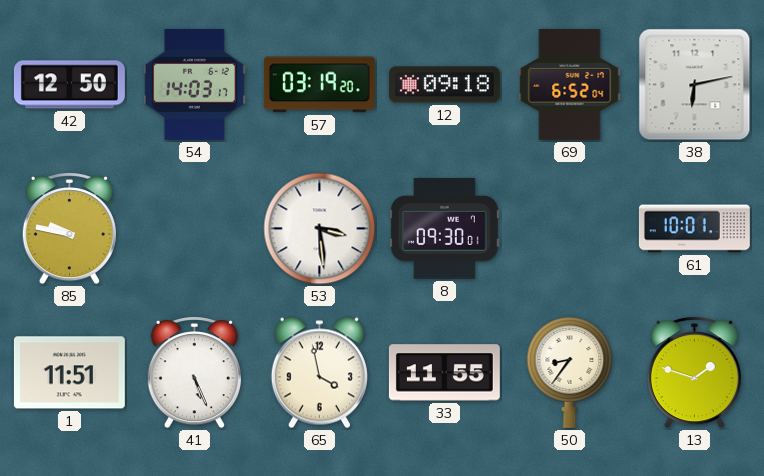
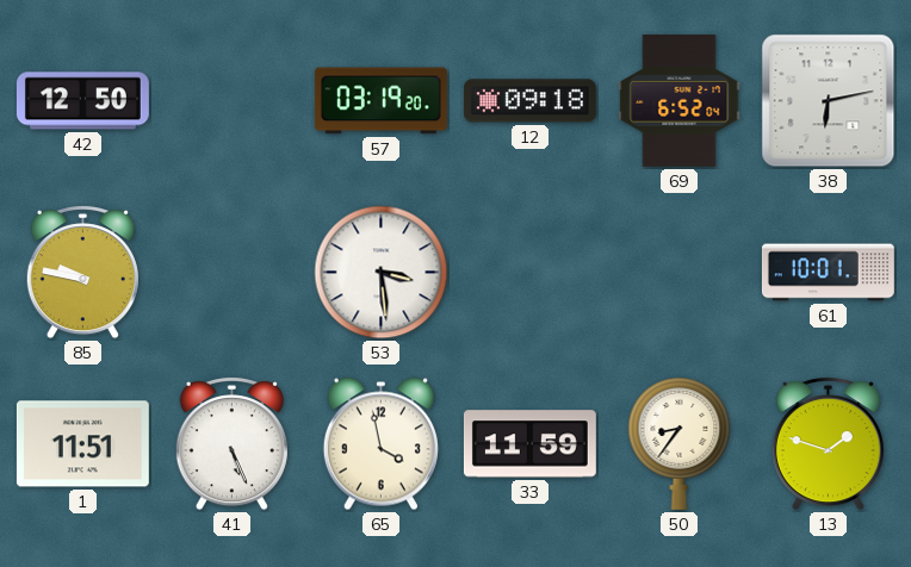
54: 14:03 -> none
8: 09:30 -> none
33: 11:55 -> 11:59
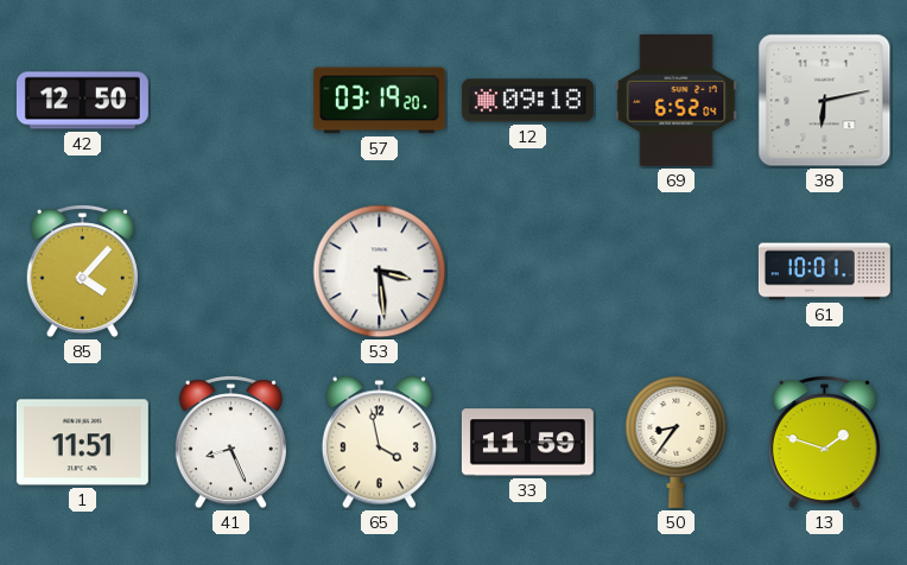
85: 9:47 -> 4:07
41: 5:26 -> 8:26
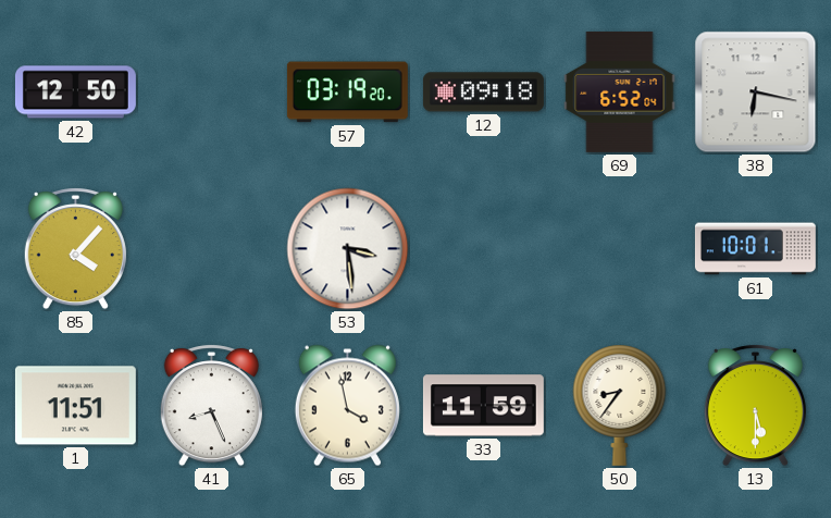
38: 6:13 -> 6:17
13: 1:48 -> 5:30
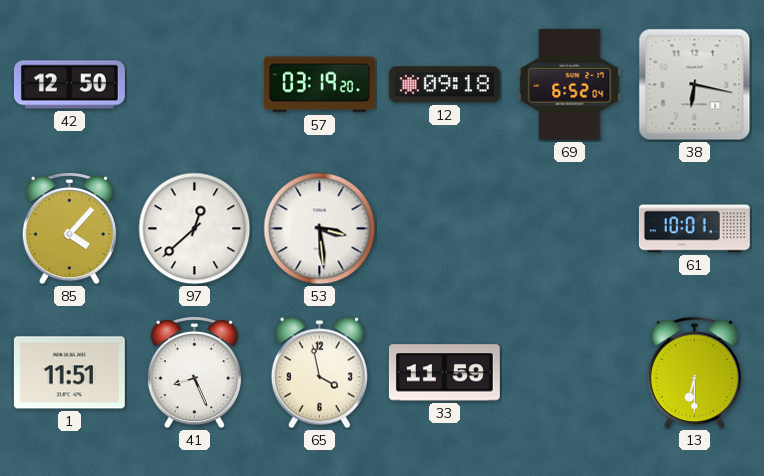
97: none -> 12:38
50: 8:36 -> none
13: 5:30 -> 6:30
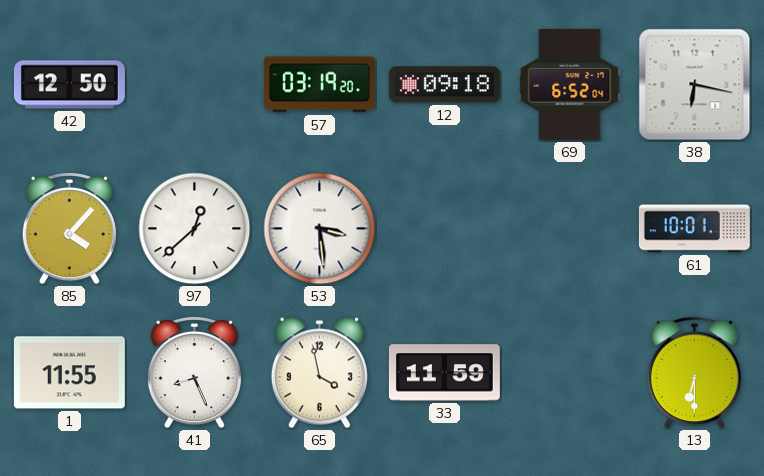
1: 11:51 -> 11:55
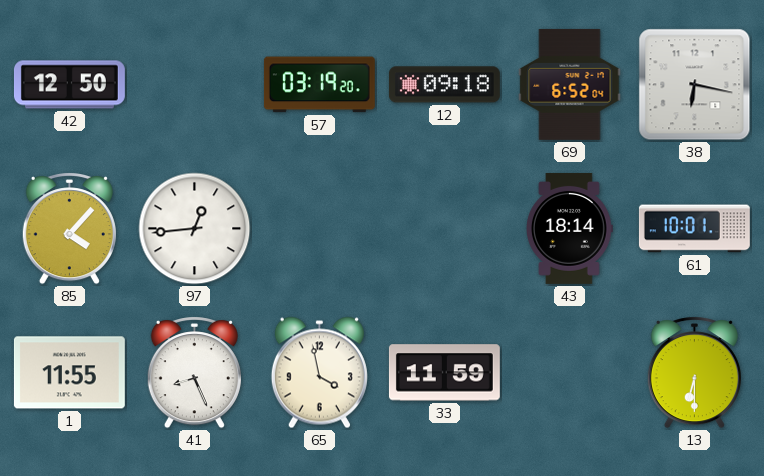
97: 12:38 -> 12:44
53: 3:29 -> none
43: none -> 18:14
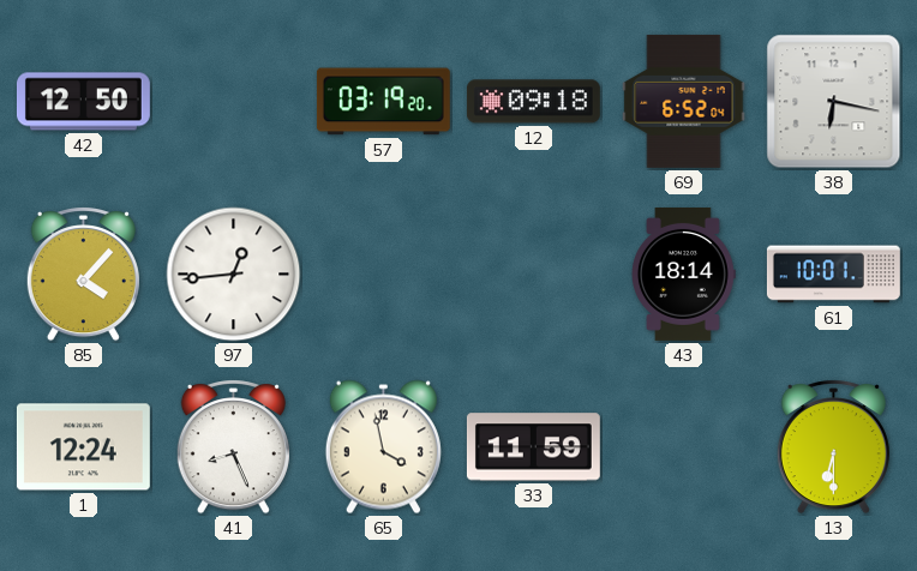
1: 11:55 -> 12:24
